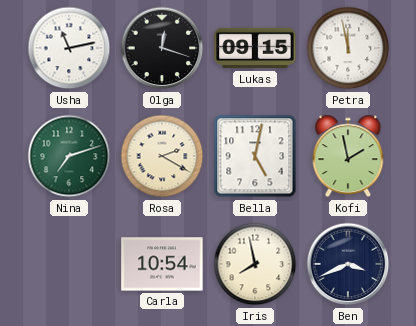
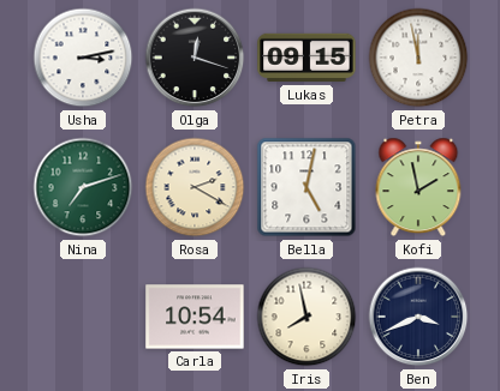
Usha: 11:13 -> 3:13
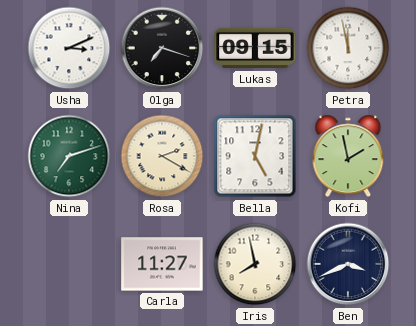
Usha: 3:13 -> 3:11
Olga: 12:18 -> 7:18
Carla: 10:54 -> 11:27
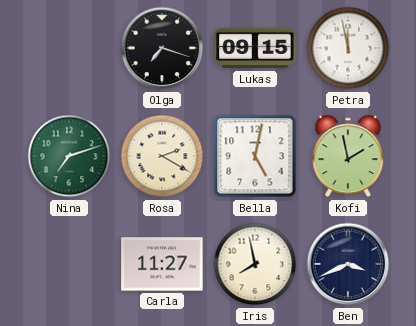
Usha: 3:11 -> none
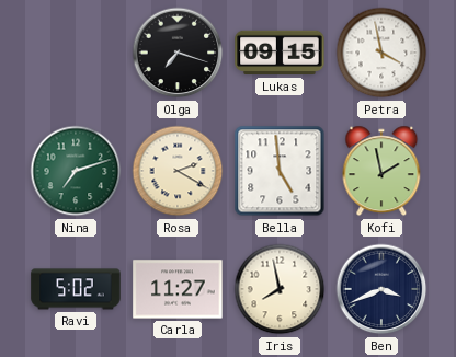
Petra: 11:58 -> 3:58
Bella: 5:02 -> 4:59
Ravi: none -> 5:02
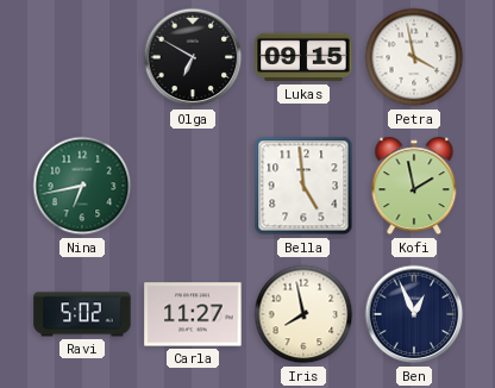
Olga: 7:18 -> 6:50
Nina: 7:12 -> 6:43
Rosa: 2:20 -> none
Ben: 3:41 -> 12:56
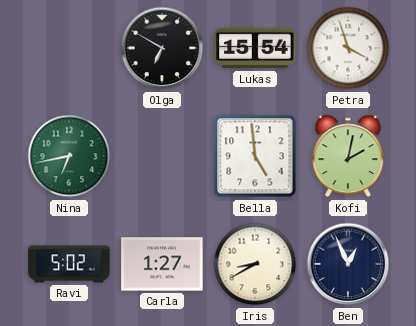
Lukas: 09:15 -> 15:54
Petra: 3:58 -> 3:57
Kofi: 1:58 -> 2:02
Carla: 11:27 -> 1:27
Iris: 7:58 -> 8:40
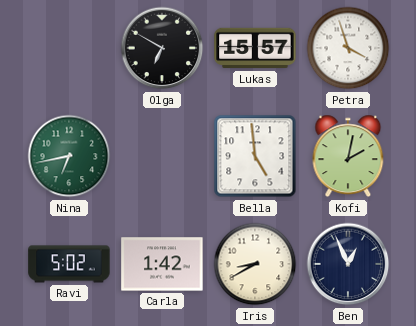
Lukas: 15:54 -> 15:57
Carla: 1:27 -> 1:42
